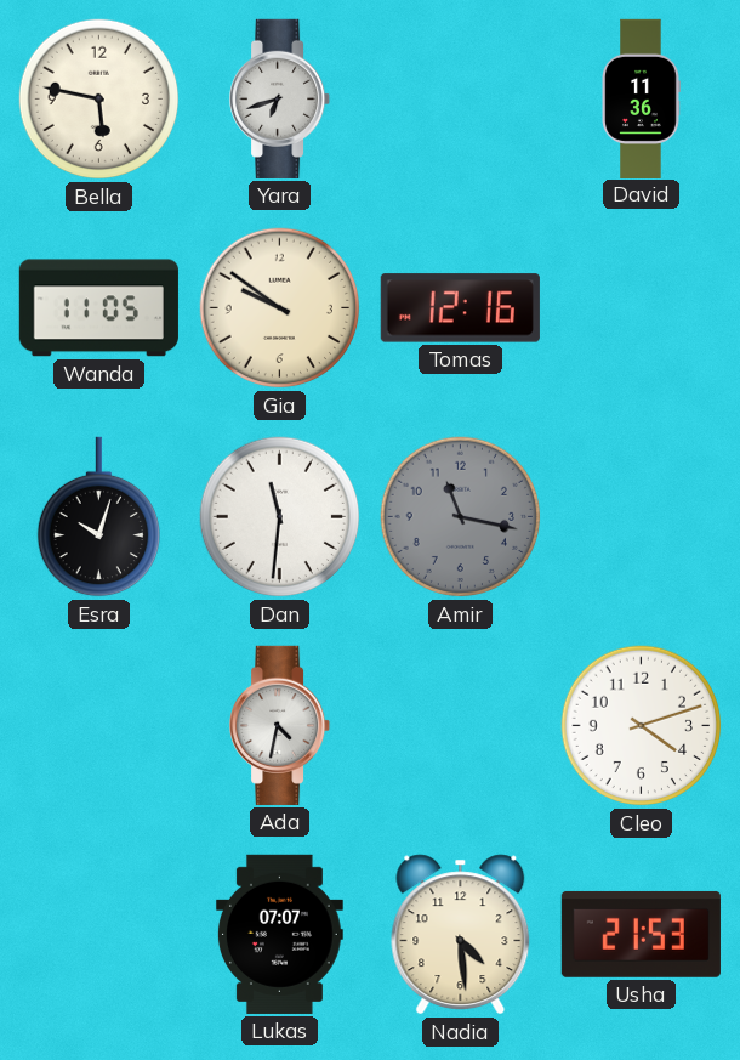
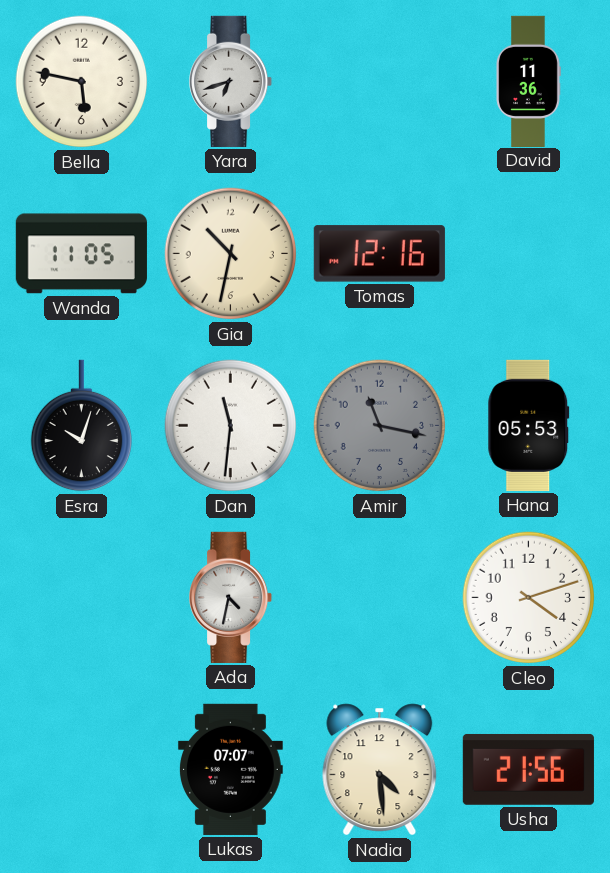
Gia: 9:51 -> 10:32
Hana: none -> 05:53
Usha: 21:53 -> 21:56
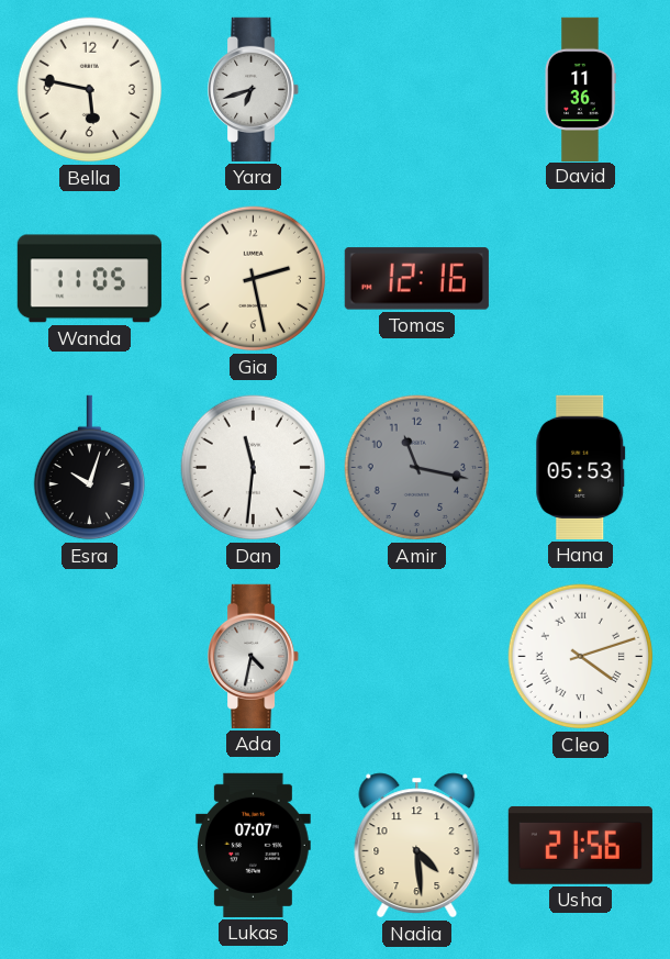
Gia: 10:32 -> 2:28
Cleo numerals: Arabic -> Roman
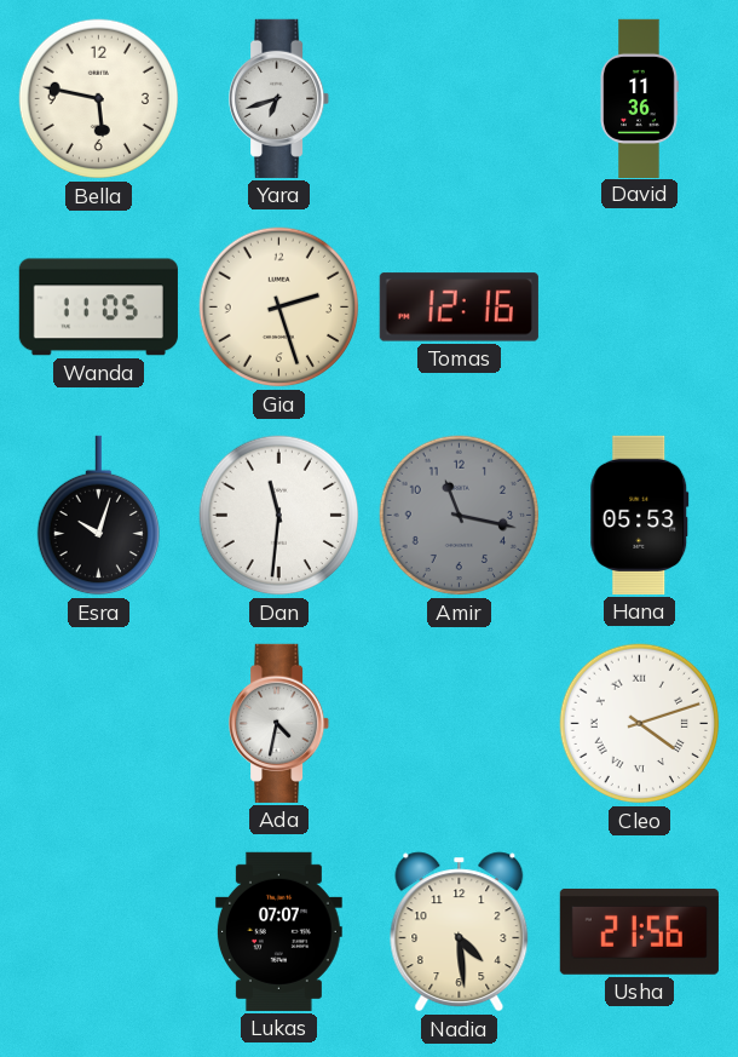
Gia: 2:28 -> 2:27
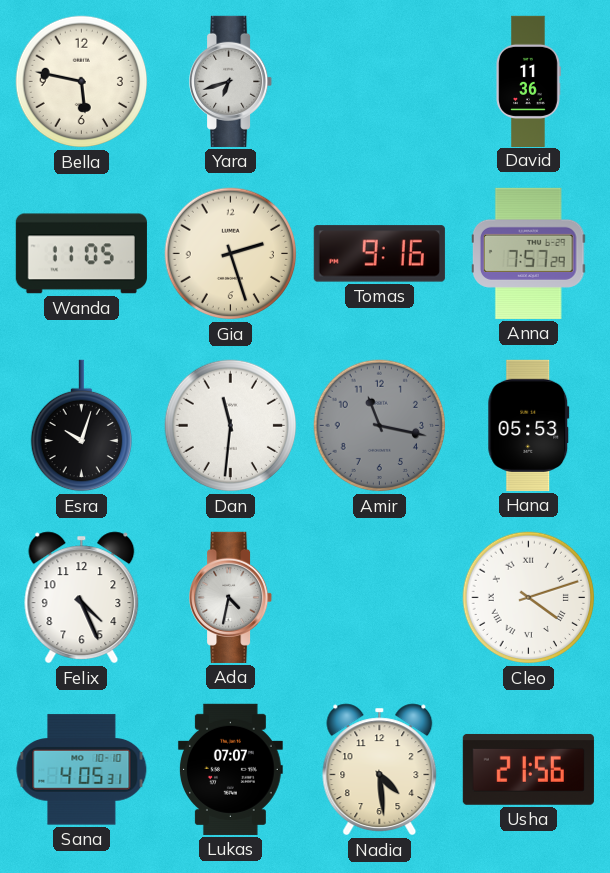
Tomas: 12:16 -> 9:16
Anna: none -> 7:57
Felix: none -> 4:26
Sana: none -> 4:05
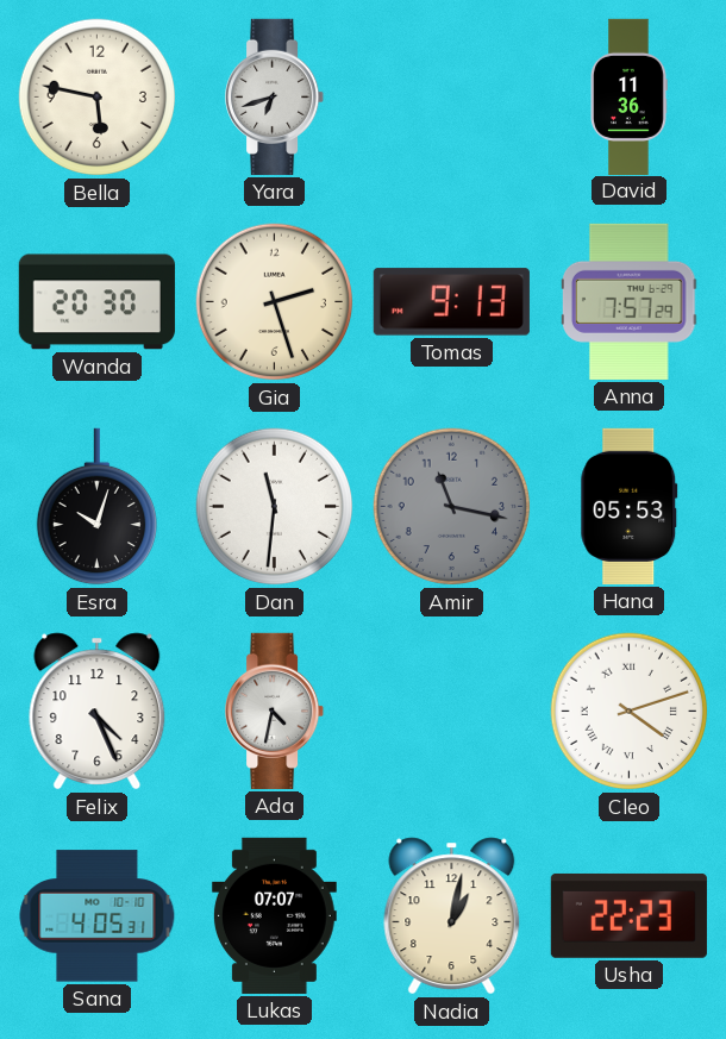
Wanda: 11:05 -> 20:30
Tomas: 9:16 -> 9:13
Nadia: 4:29 -> 1:02
Usha: 21:56 -> 22:23
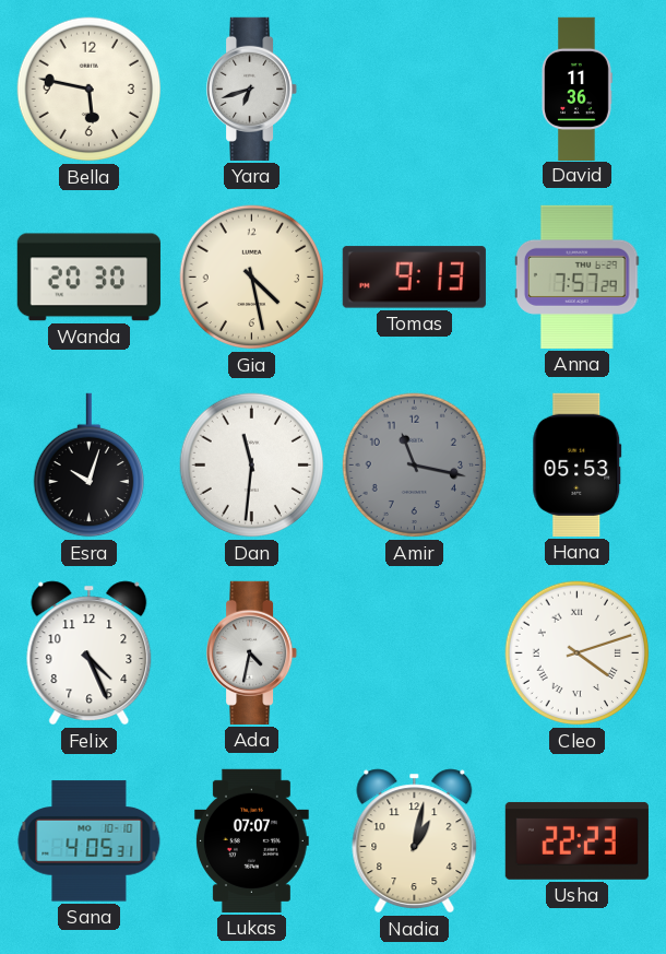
Gia: 2:27 -> 4:28
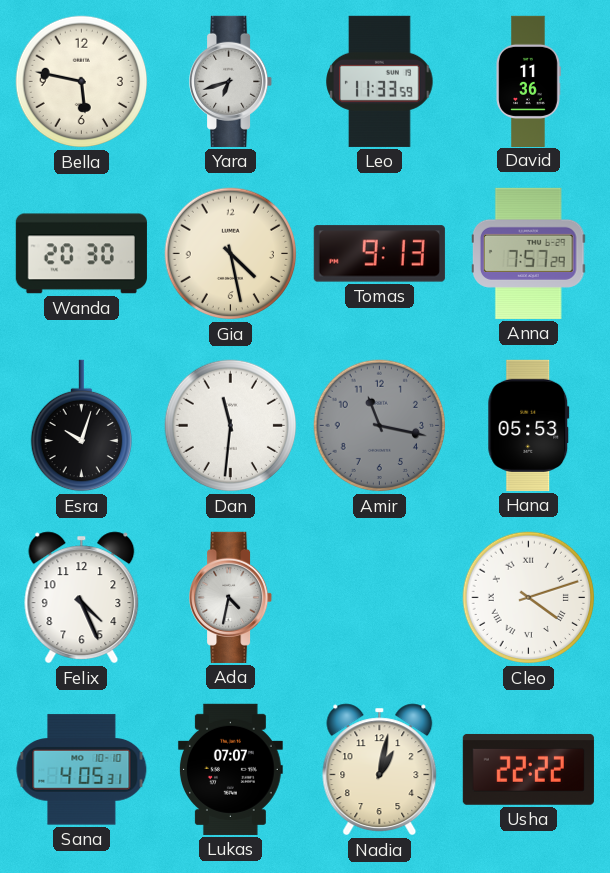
Leo: none -> 11:33
Usha: 22:23 -> 22:22
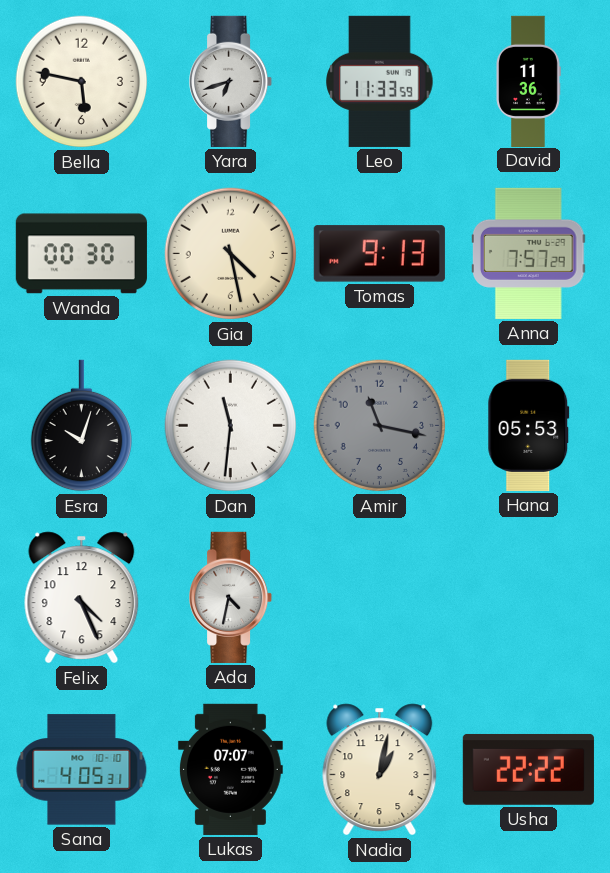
Wanda: 20:30 -> 00:30
Cleo: 4:12 -> none
